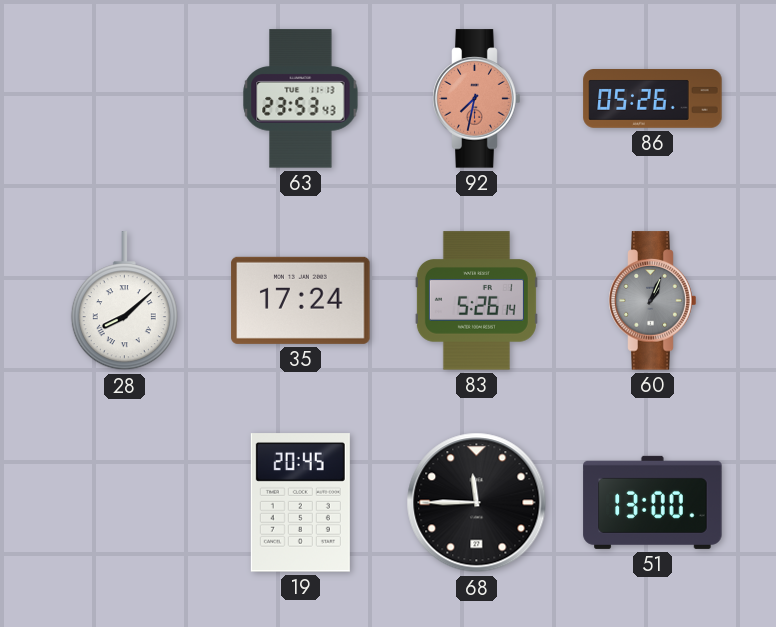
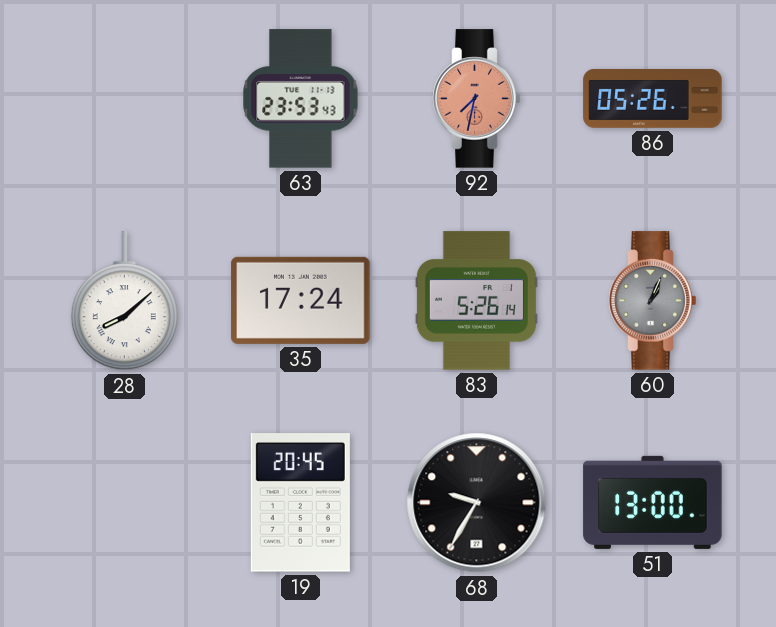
68: 11:45 -> 9:35
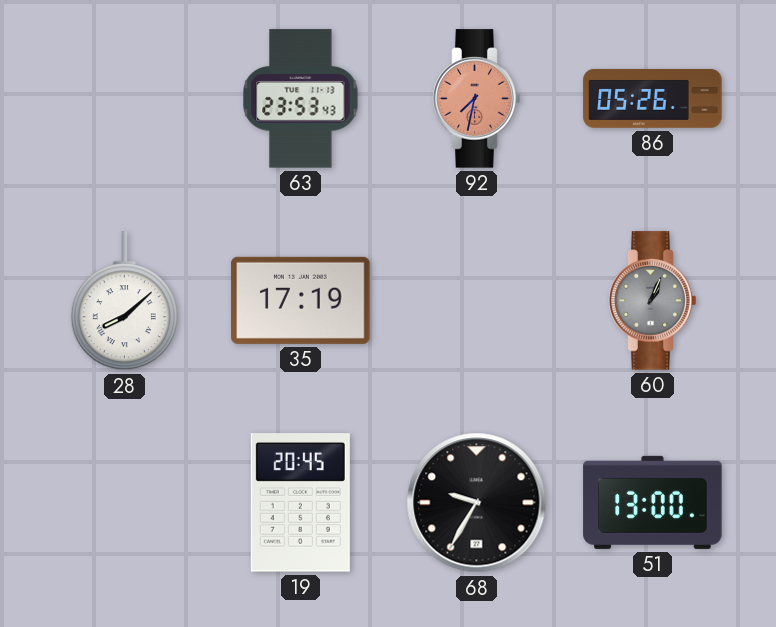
35: 17:24 -> 17:19
83: 5:26 -> none
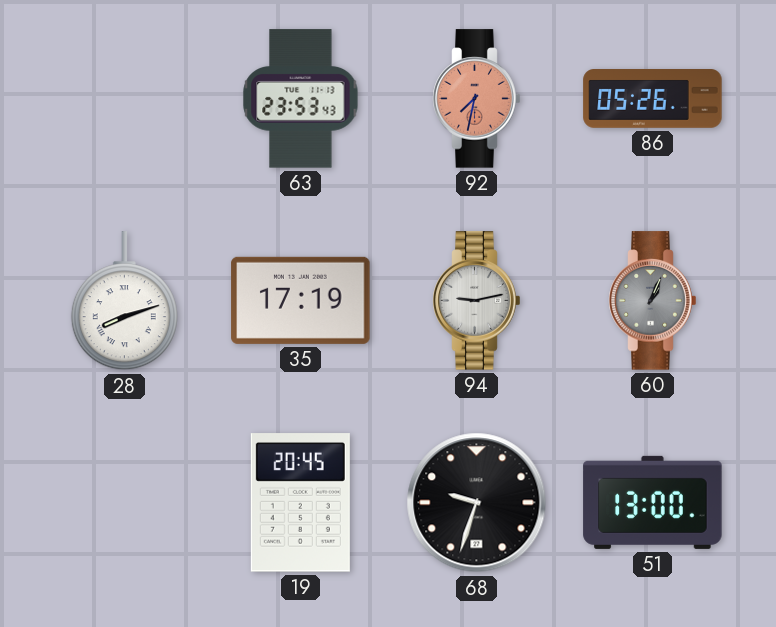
28: 8:08 -> 8:12
94: none -> 9:13
68: 9:35 -> 9:33
